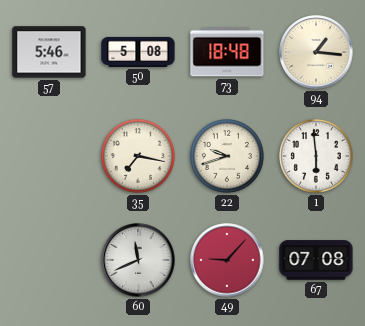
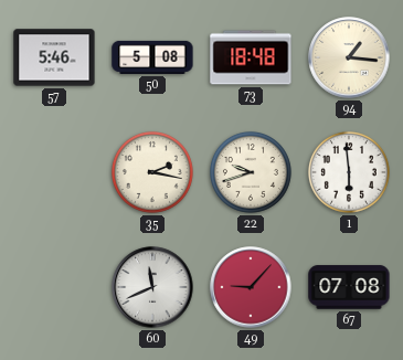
35: 7:17 -> 2:17
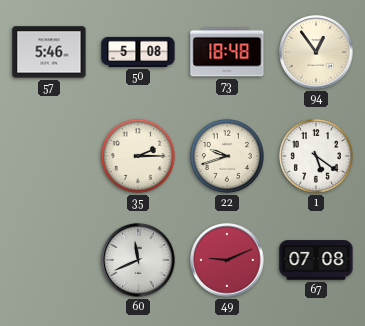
94: 1:16 -> 12:54
35: 2:17 -> 2:15
1: 5:59 -> 5:21
49: 9:07 -> 9:11
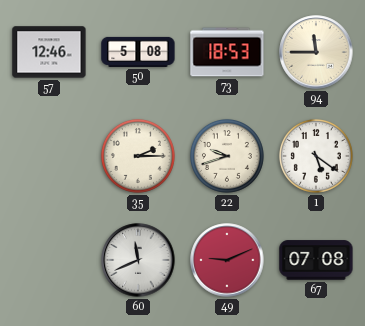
57: 5:46 -> 12:46
73: 18:48 -> 18:53
94: 12:54 -> 11:45
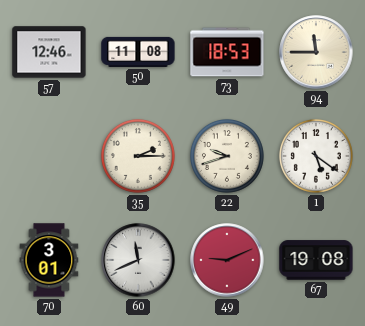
50: 5:08 -> 11:08
70: none -> 3:01
67: 07:08 -> 19:08
